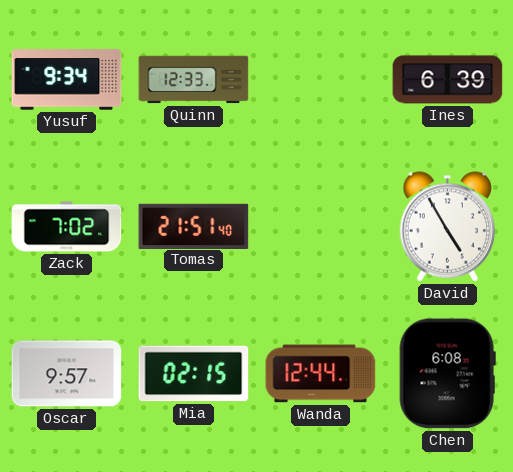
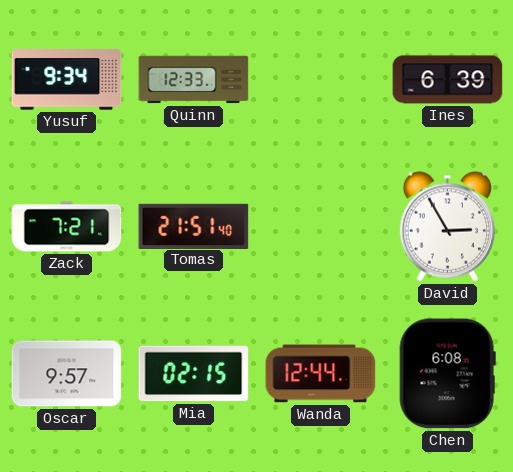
Zack: 7:02 -> 7:21
David: 4:55 -> 2:55
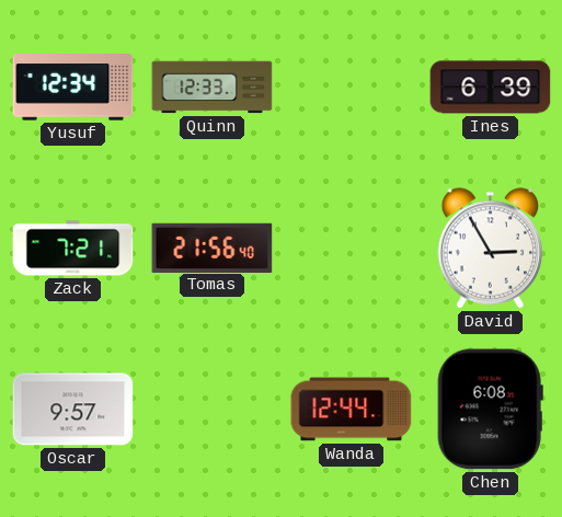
Yusuf: 9:34 -> 12:34
Tomas: 21:51 -> 21:56
Mia: 02:15 -> none
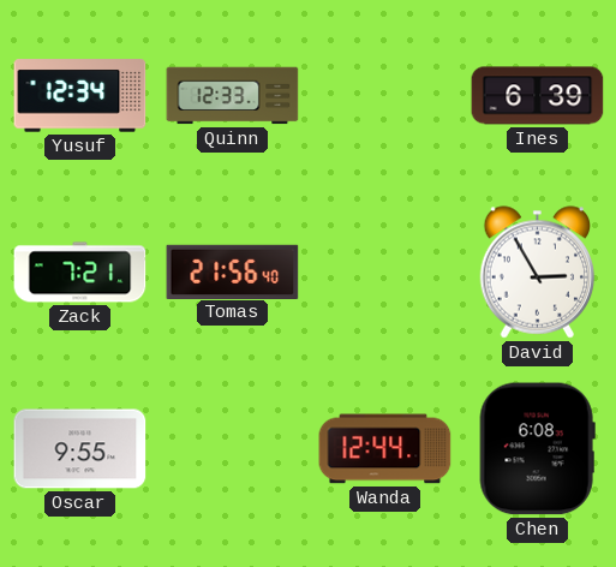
Oscar: 9:57 -> 9:55
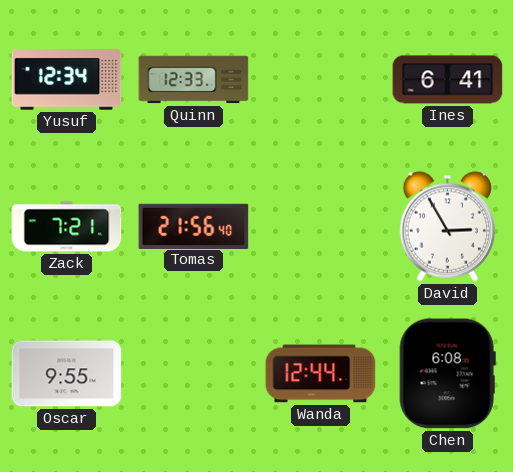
Ines: 6:39 -> 6:41
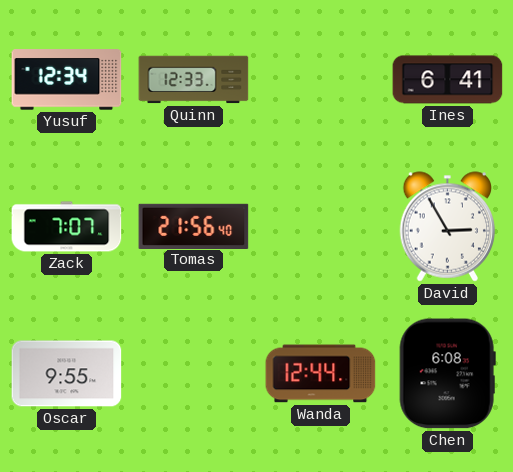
Zack: 7:21 -> 7:07
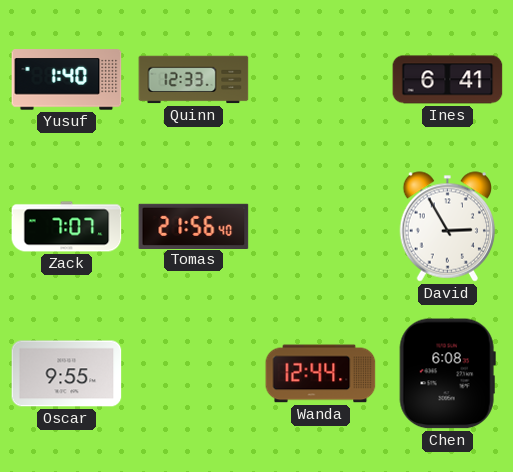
Yusuf: 12:34 -> 1:40
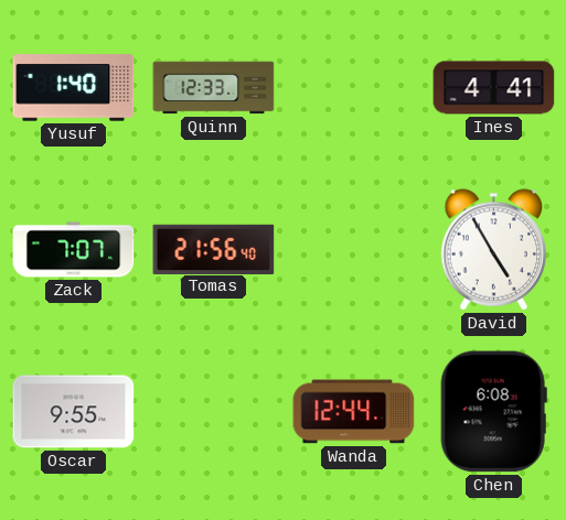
Ines: 6:41 -> 4:41
David: 2:55 -> 4:55
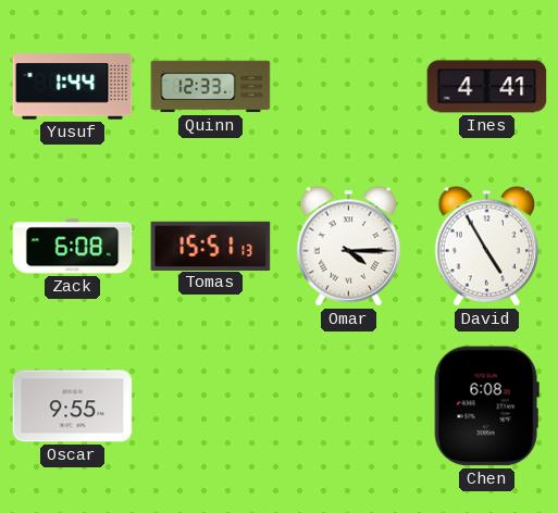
Yusuf: 1:40 -> 1:44
Zack: 7:07 -> 6:08
Tomas: 21:56 -> 15:51
Omar: none -> 4:15
Wanda: 12:44 -> none
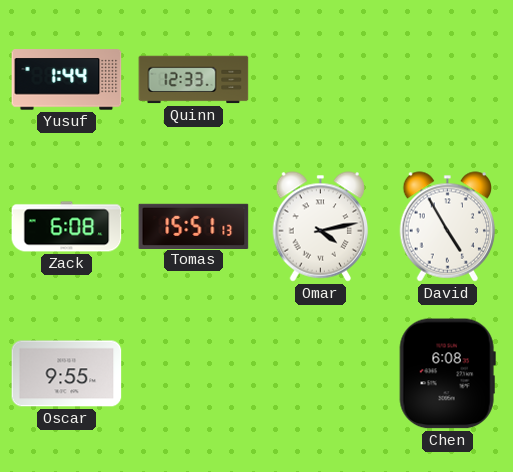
Ines: 4:41 -> none
Omar: 4:15 -> 4:13
